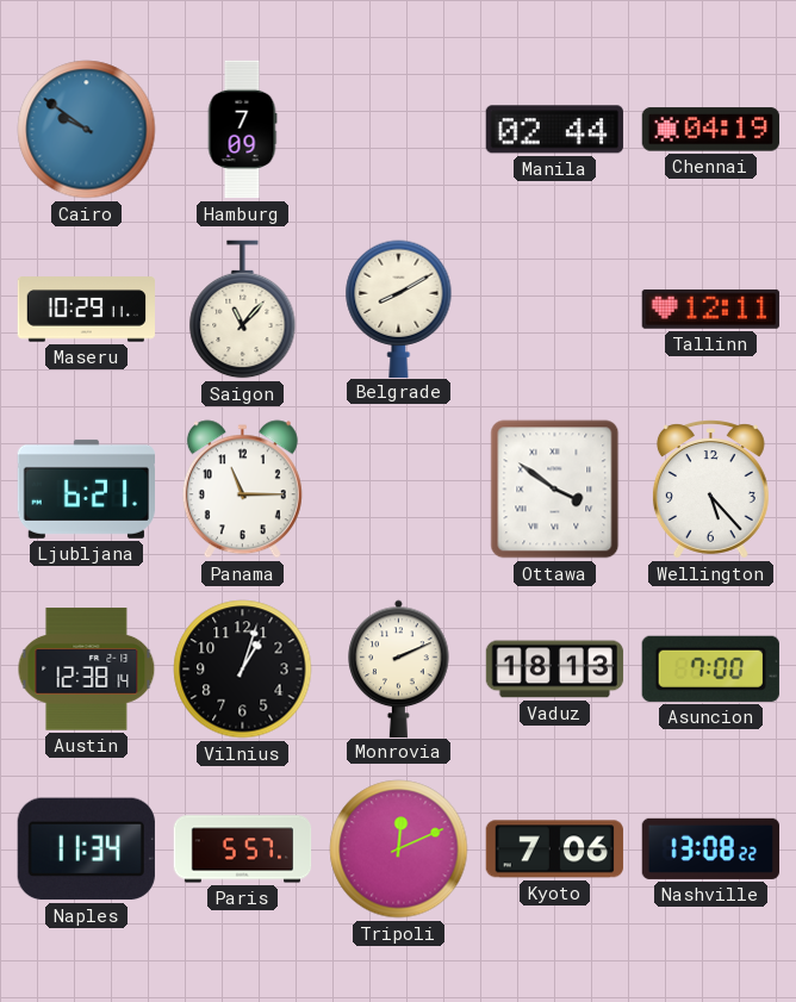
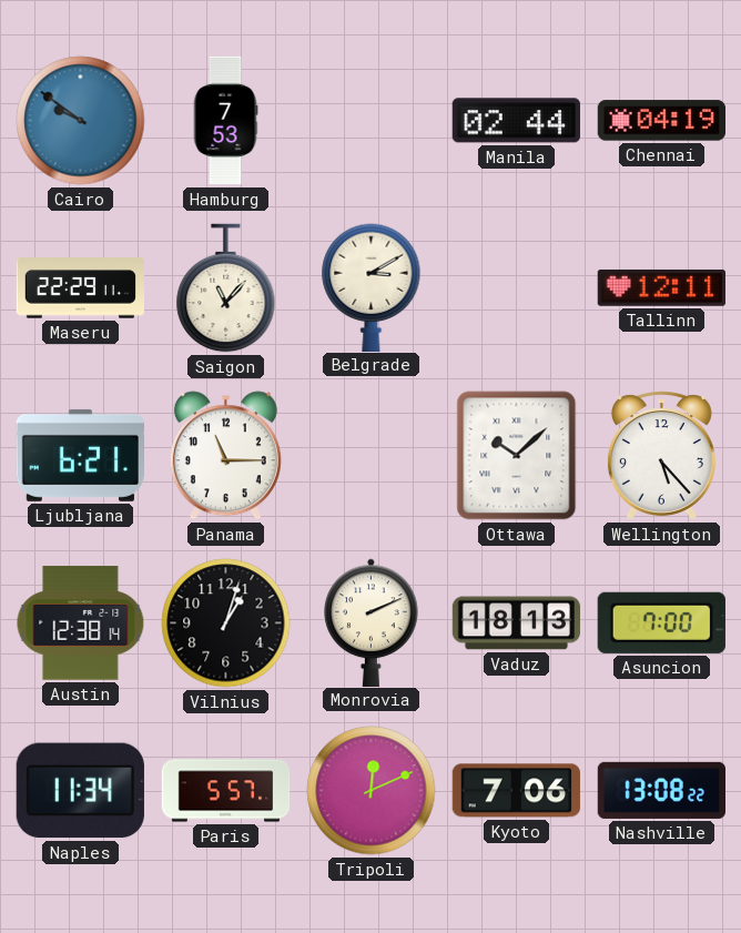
Hamburg: 7:09 -> 7:53
Maseru: 10:29 -> 22:29
Belgrade: 8:10 -> 3:10
Ottawa: 3:51 -> 10:08
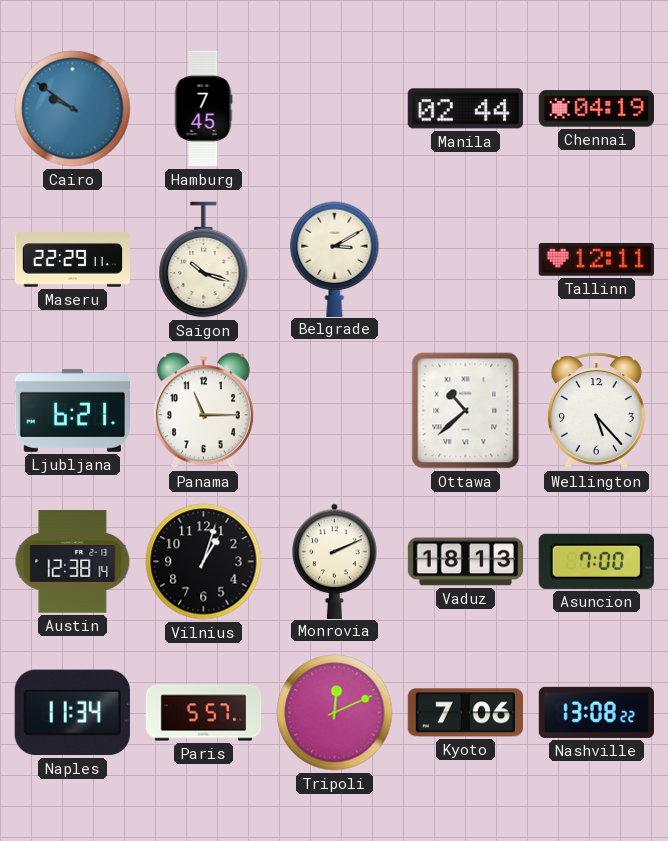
Hamburg: 7:53 -> 7:45
Saigon: 11:07 -> 10:18
Ottawa: 10:08 -> 10:38
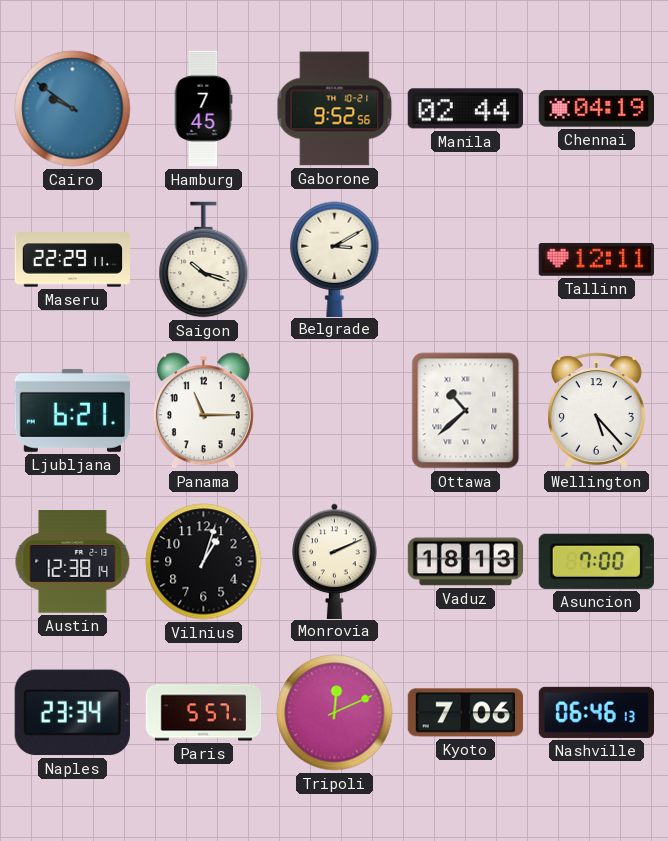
Gaborone: none -> 9:52
Naples: 11:34 -> 23:34
Nashville: 13:08 -> 06:46
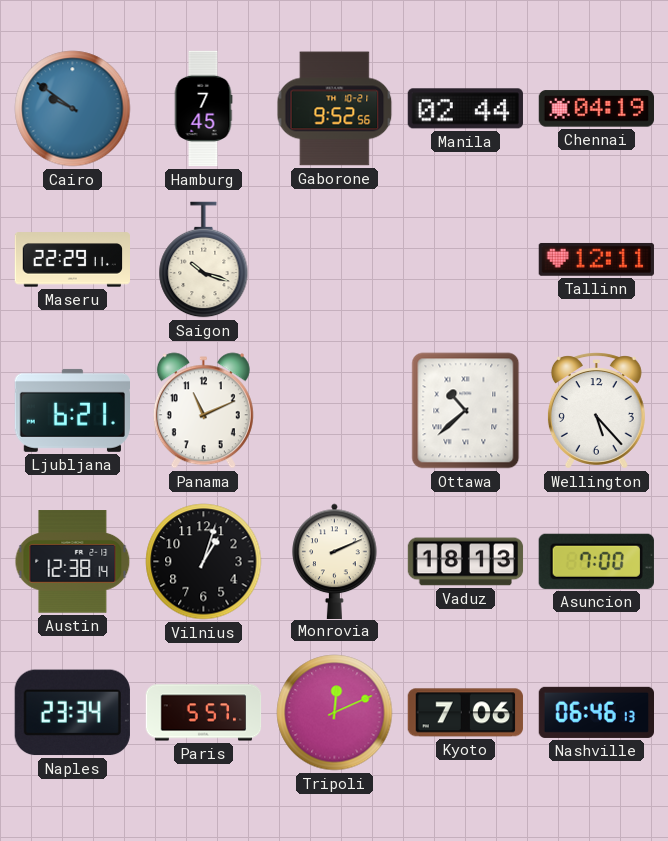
Belgrade: 3:10 -> none
Panama: 11:15 -> 11:11
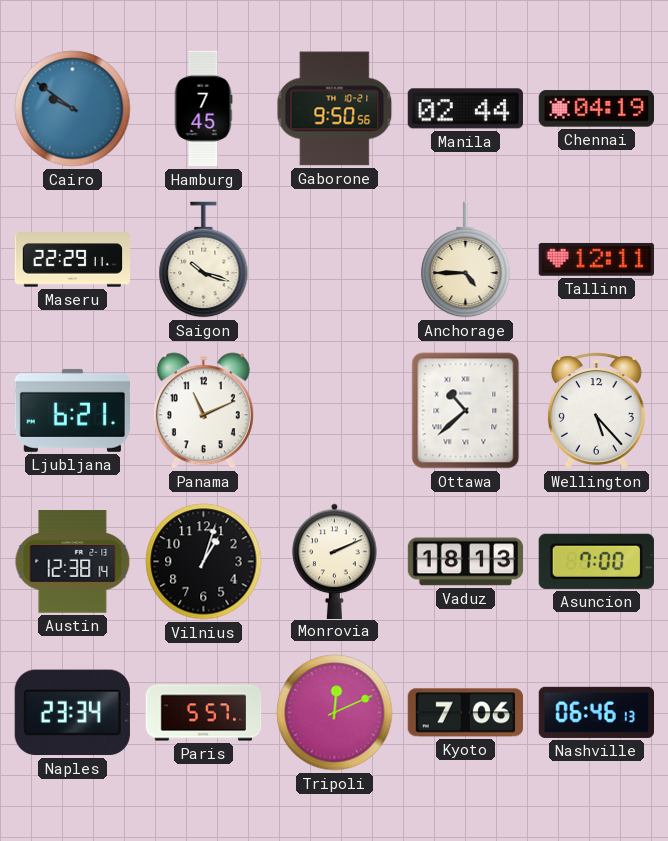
Gaborone: 9:52 -> 9:50
Anchorage: none -> 4:45
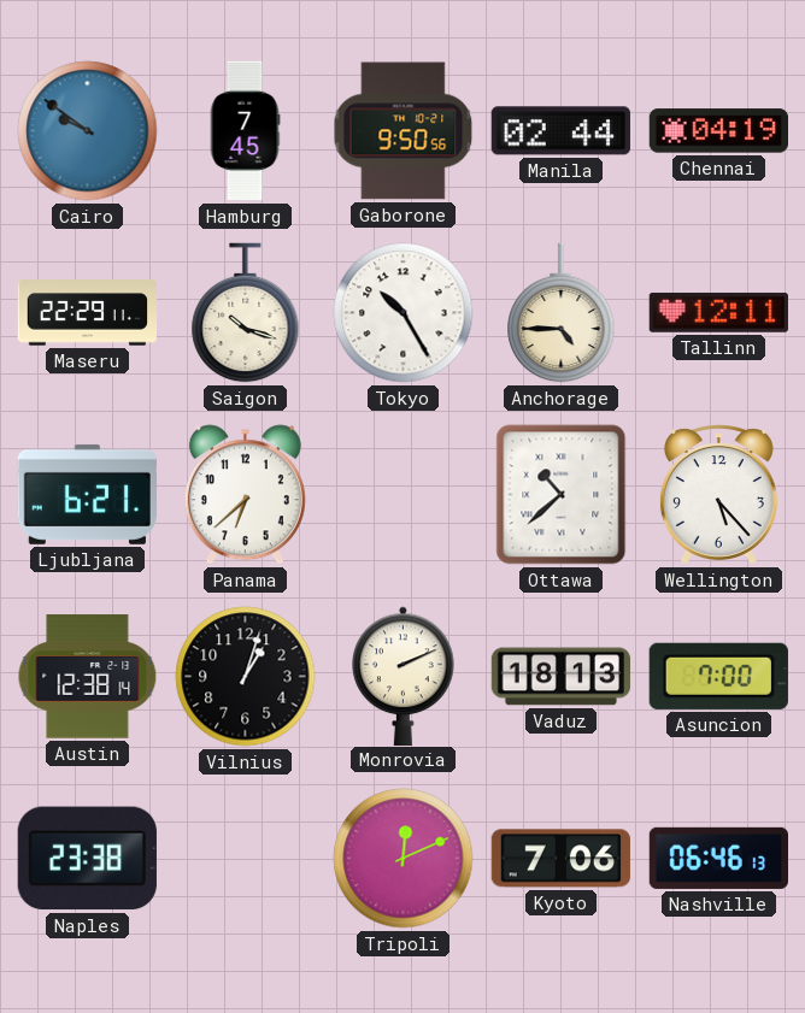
Tokyo: none -> 10:25
Panama: 11:11 -> 6:38
Naples: 23:34 -> 23:38
Paris: 5:57 -> none
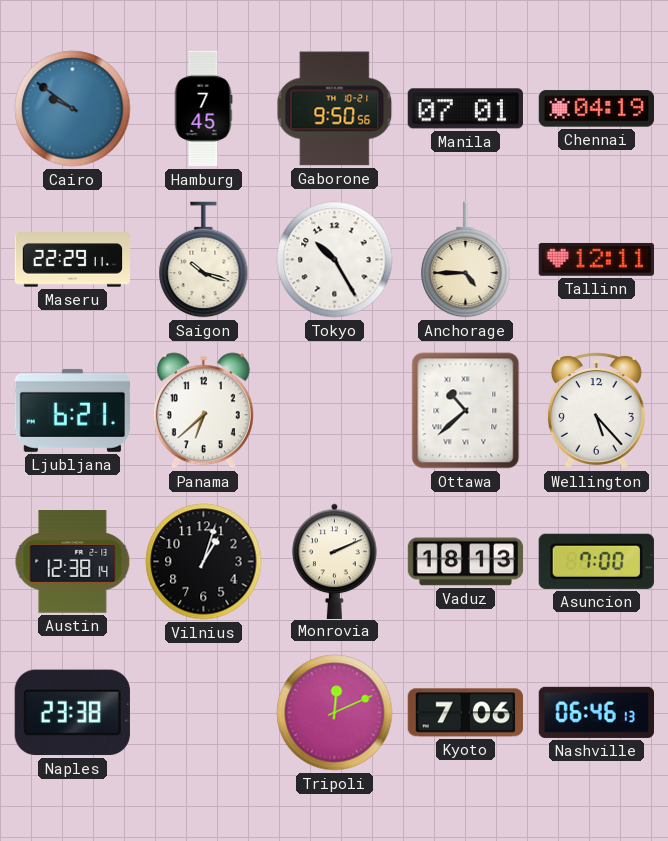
Manila: 02:44 -> 07:01
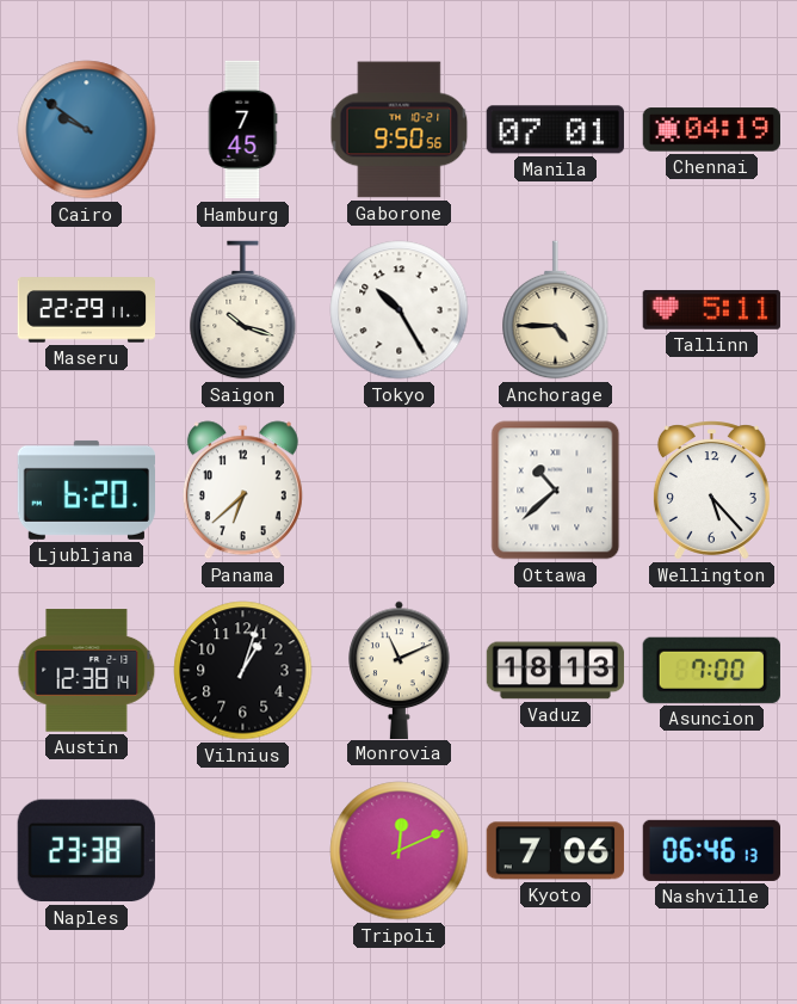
Tallinn: 12:11 -> 5:11
Ljubljana: 6:21 -> 6:20
Monrovia: 2:11 -> 11:11
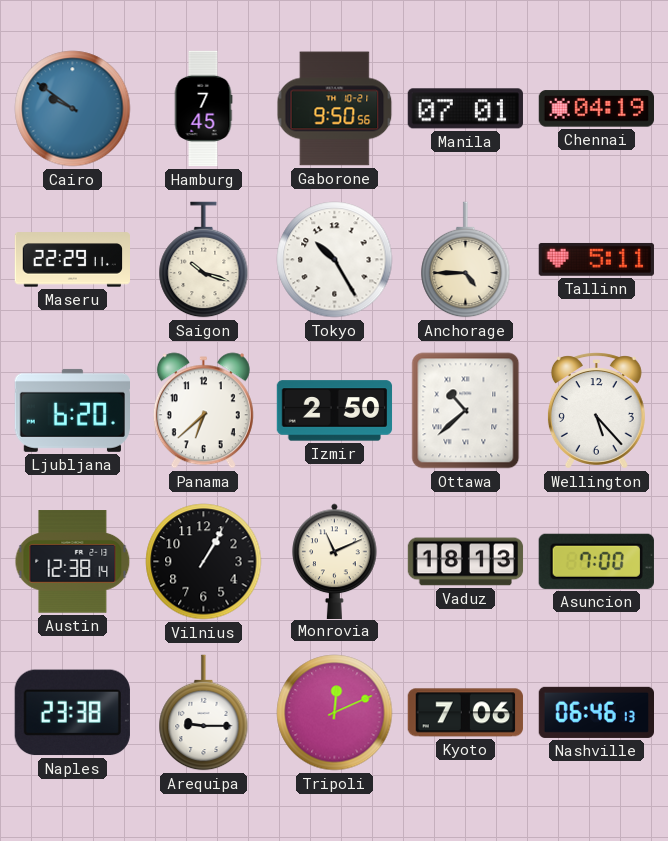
Izmir: none -> 2:50
Vilnius: 1:03 -> 1:05
Arequipa: none -> 9:15
